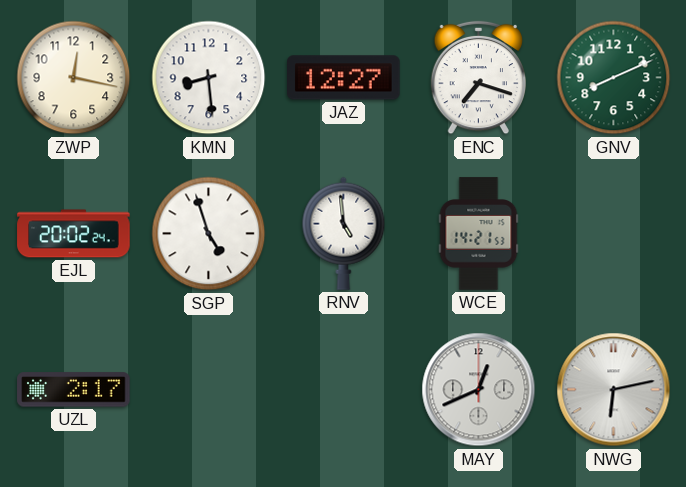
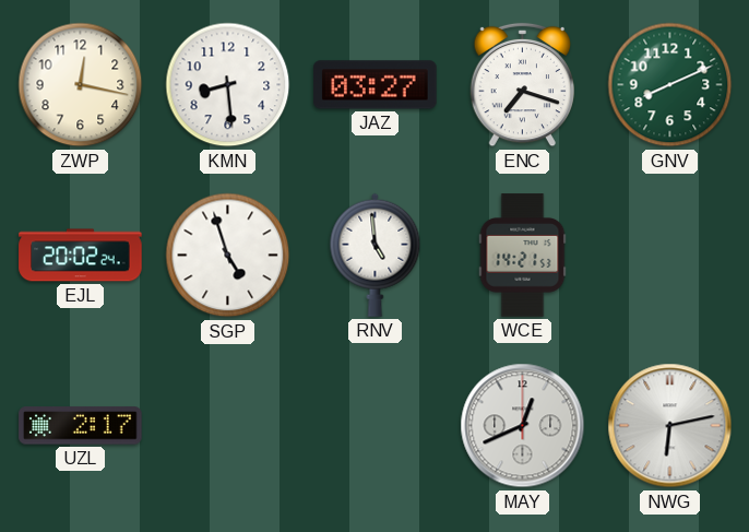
JAZ: 12:27 -> 03:27
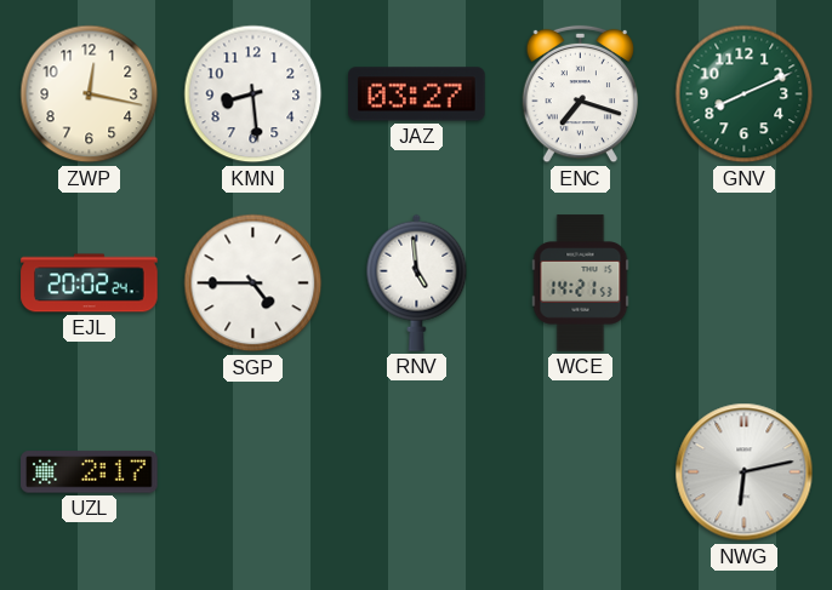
SGP: 4:57 -> 4:45
MAY: 12:41 -> none
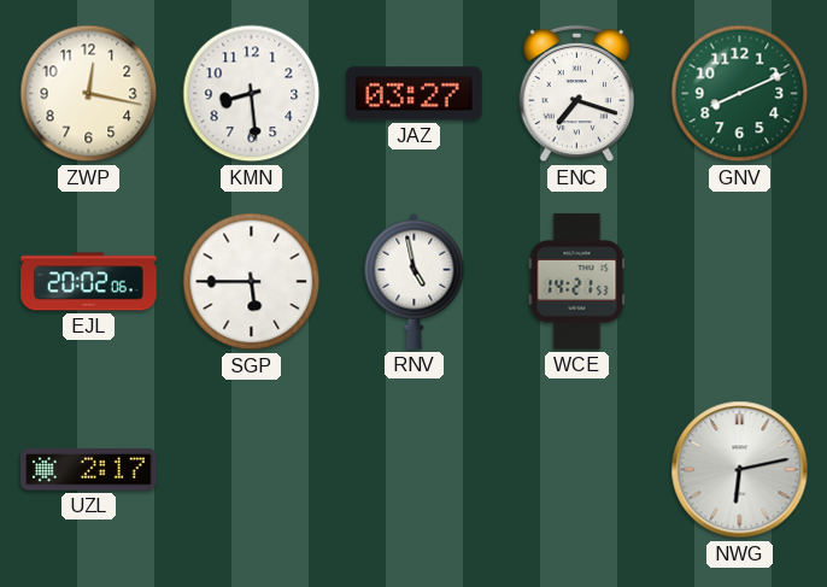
EJL: 20:02:24 -> 20:02:06
SGP: 4:45 -> 5:45
RNV: 4:59 -> 4:58
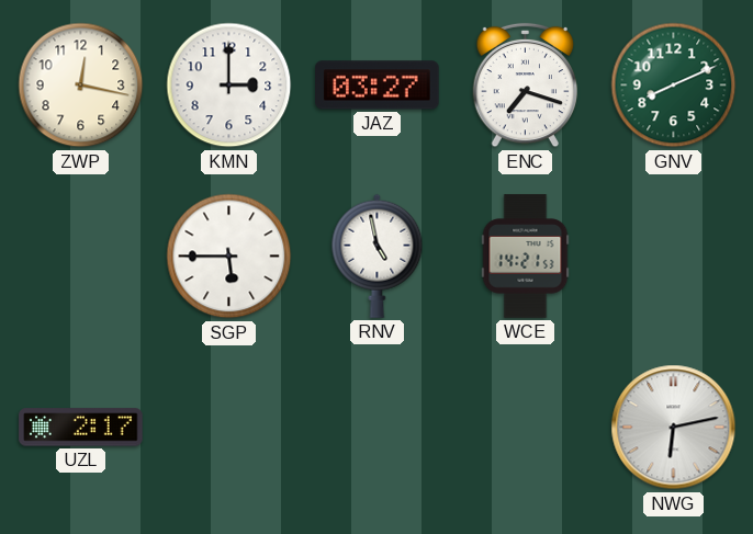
KMN: 8:29 -> 3:00
EJL: 20:02 -> none
